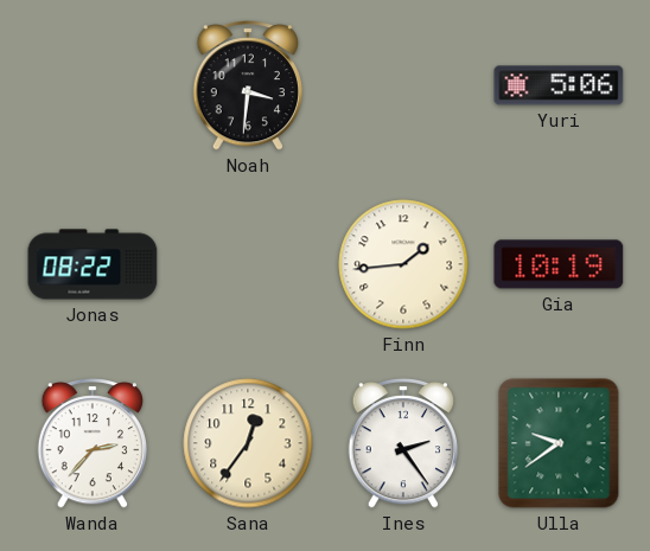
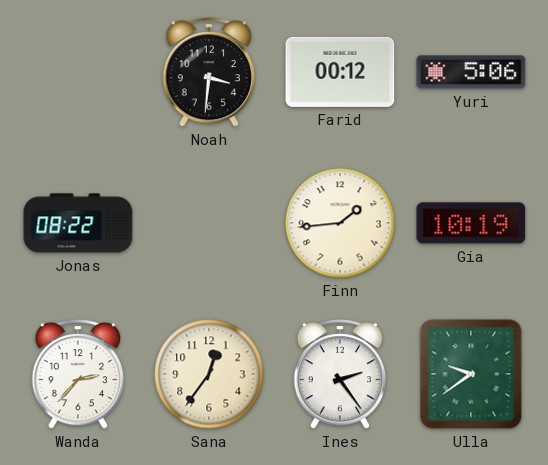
Farid: none -> 00:12
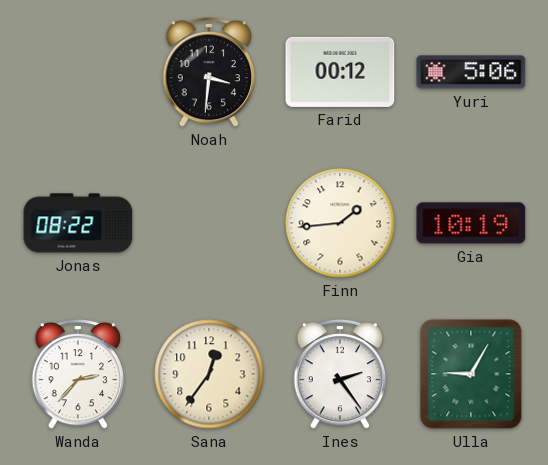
Ulla: 9:39 -> 9:05
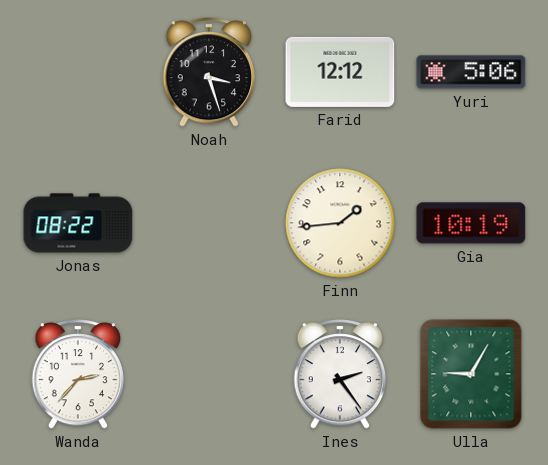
Noah: 3:31 -> 3:27
Farid: 00:12 -> 12:12
Sana: 12:36 -> none
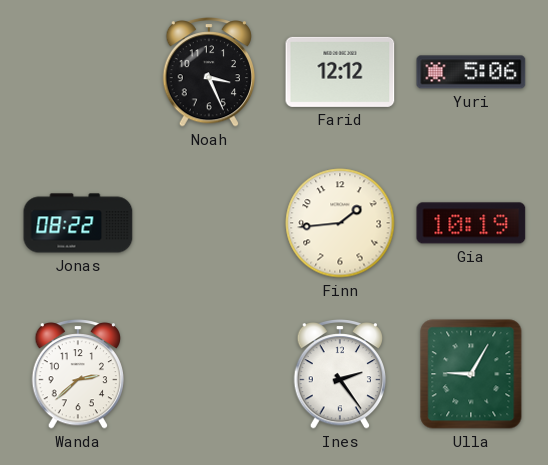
Noah: 3:27 -> 3:26
Wanda: 2:37 -> 2:38
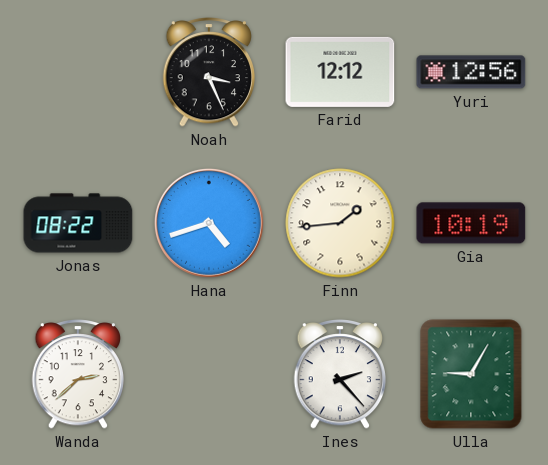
Yuri: 5:06 -> 12:56
Hana: none -> 4:42
Ines: 2:24 -> 2:23
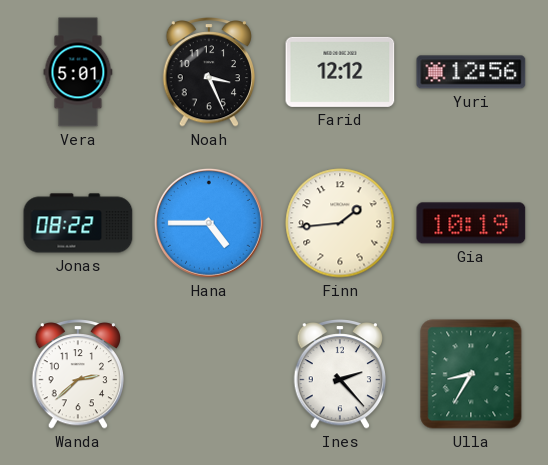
Vera: none -> 5:01
Hana: 4:42 -> 4:45
Ulla: 9:05 -> 8:35
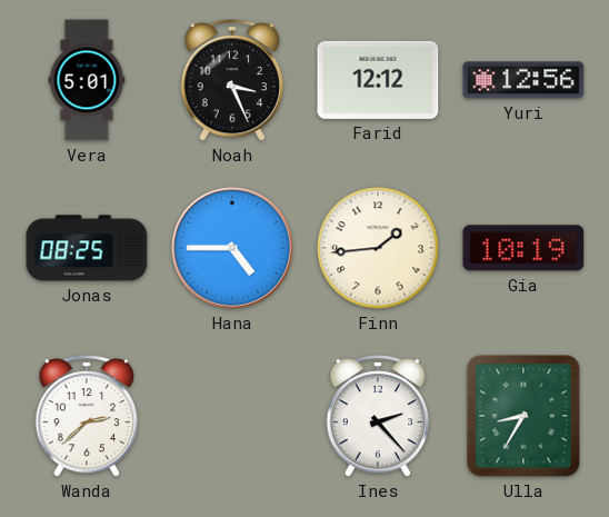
Jonas: 08:22 -> 08:25
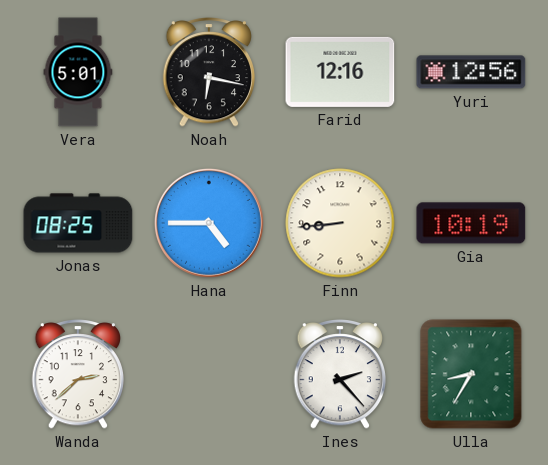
Noah: 3:26 -> 6:17
Farid: 12:12 -> 12:16
Finn: 1:44 -> 8:44
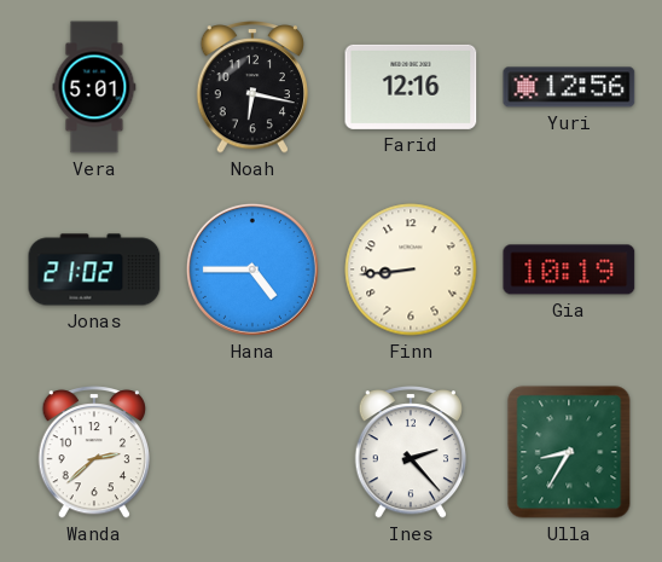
Jonas: 08:25 -> 21:02
